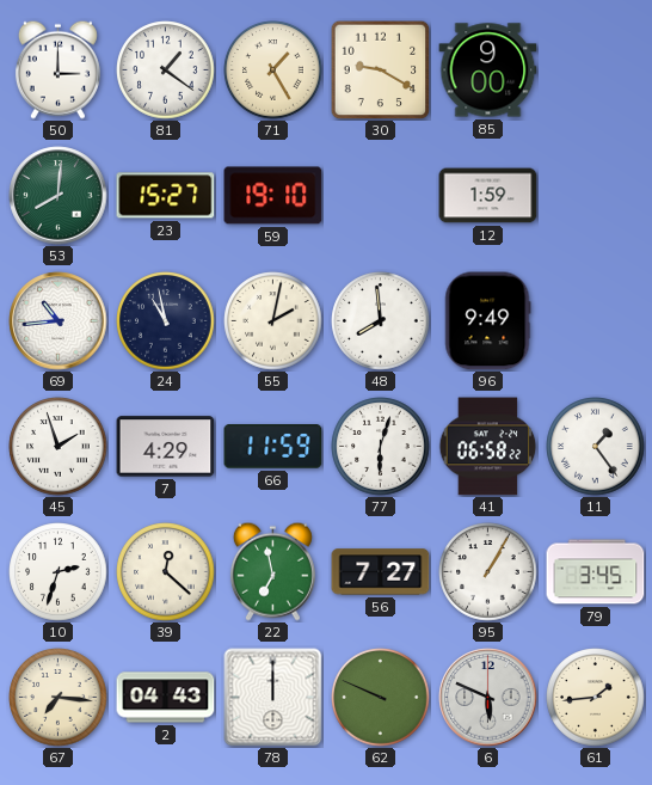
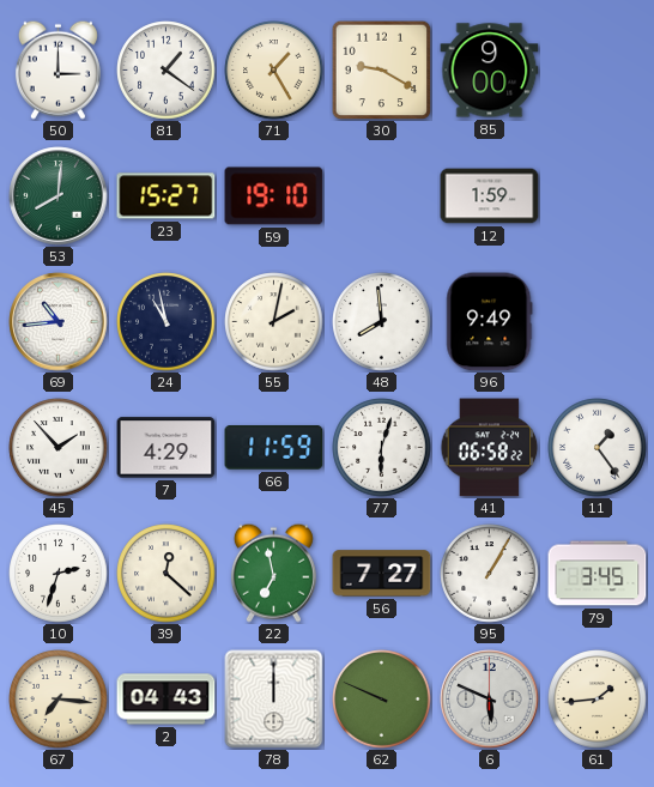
45: 1:57 -> 1:53
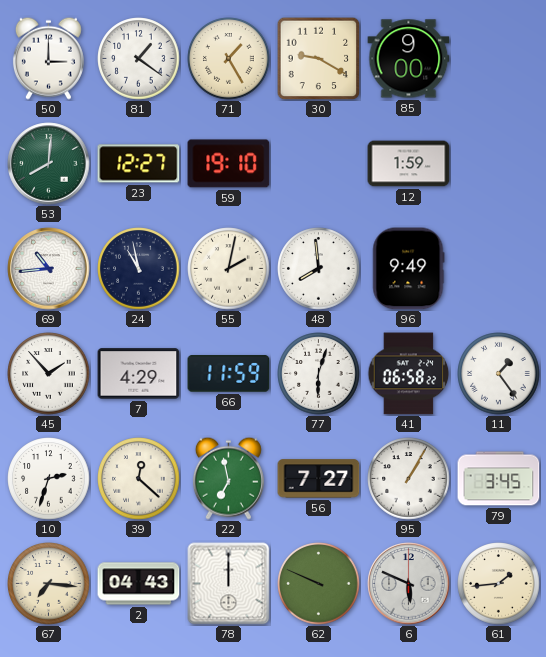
23: 15:27 -> 12:27
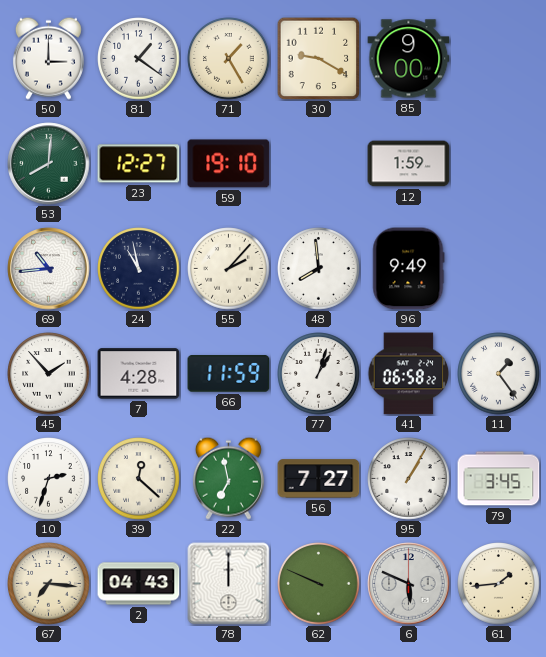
55: 2:02 -> 2:07
7: 4:29 -> 4:28
77: 6:03 -> 1:03
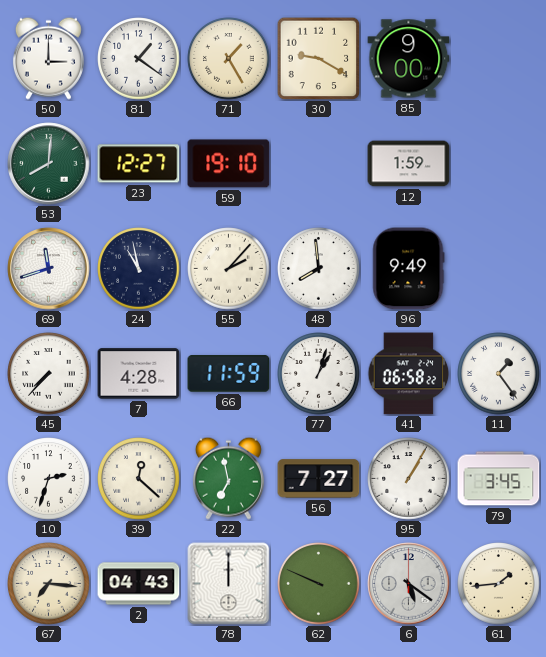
69: 10:44 -> 11:42
45: 1:53 -> 7:37
6: 5:49 -> 5:21
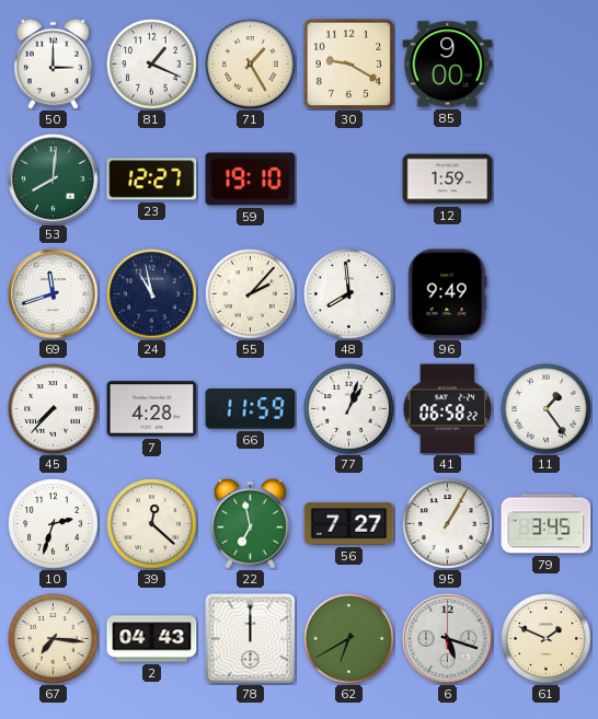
81: 1:21 -> 1:19
62: 9:49 -> 6:40
6: 5:21 -> 5:18
61: 1:44 -> 1:49
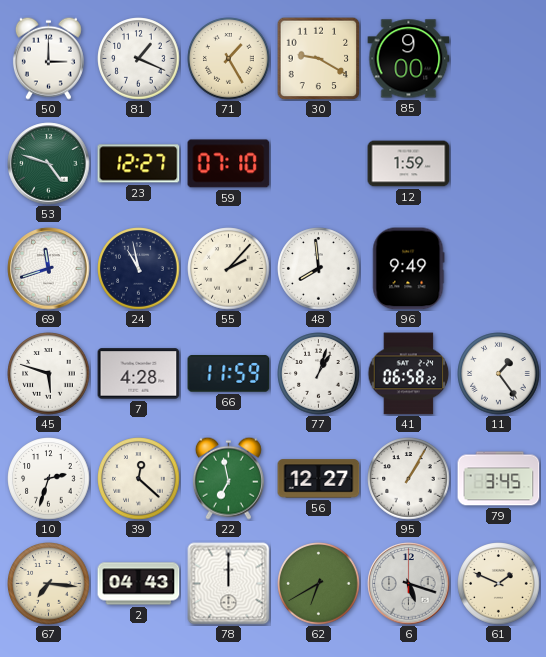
53: 8:01 -> 4:48
59: 19:10 -> 07:10
45: 7:37 -> 5:48
56: 7:27 -> 12:27
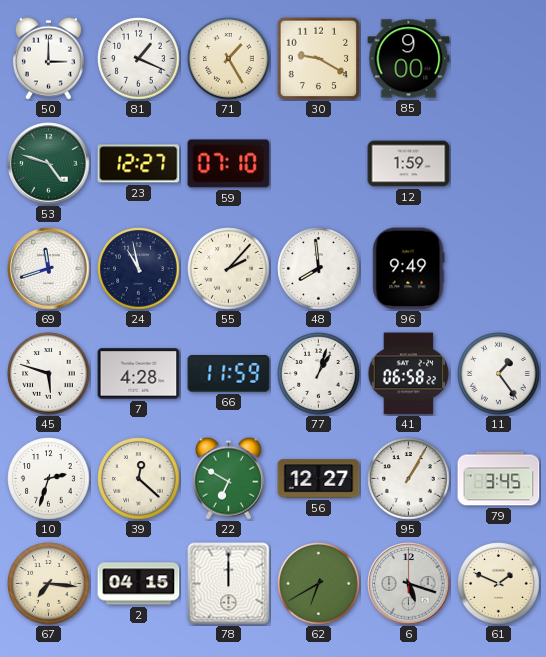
22: 6:58 -> 6:50
2: 04:43 -> 04:15
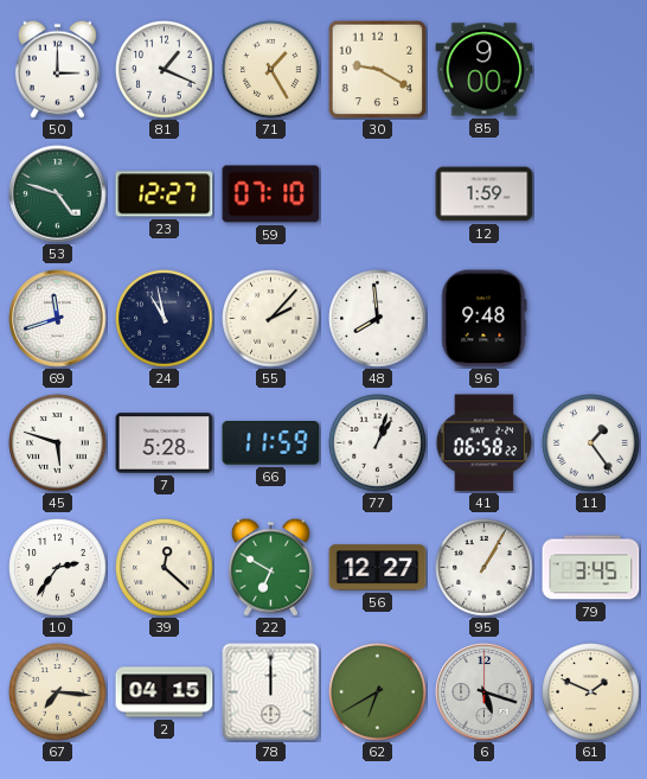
96: 9:49 -> 9:48
7: 4:28 -> 5:28
10: 2:33 -> 2:36
